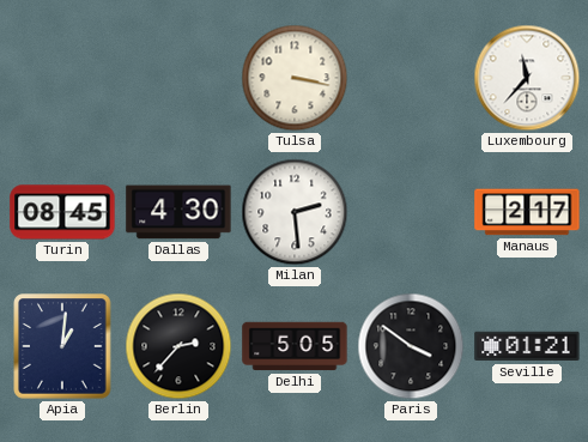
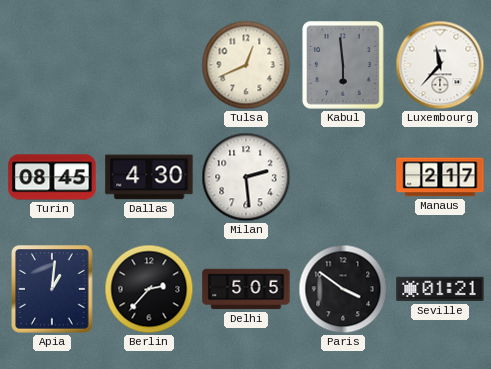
Tulsa: 3:17 -> 12:41
Kabul: none -> 5:59
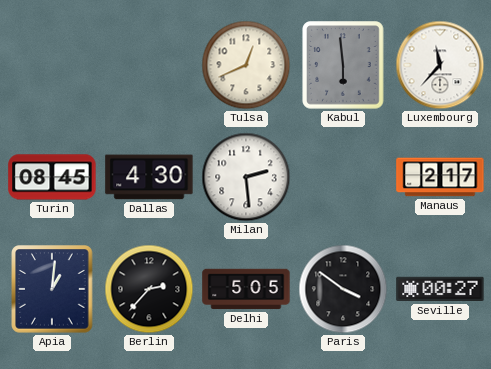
Seville: 01:21 -> 00:27
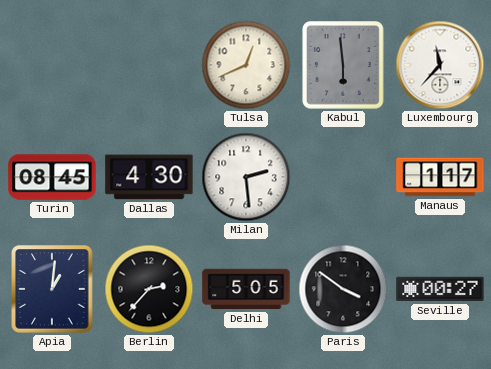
Manaus: 2:17 -> 1:17
